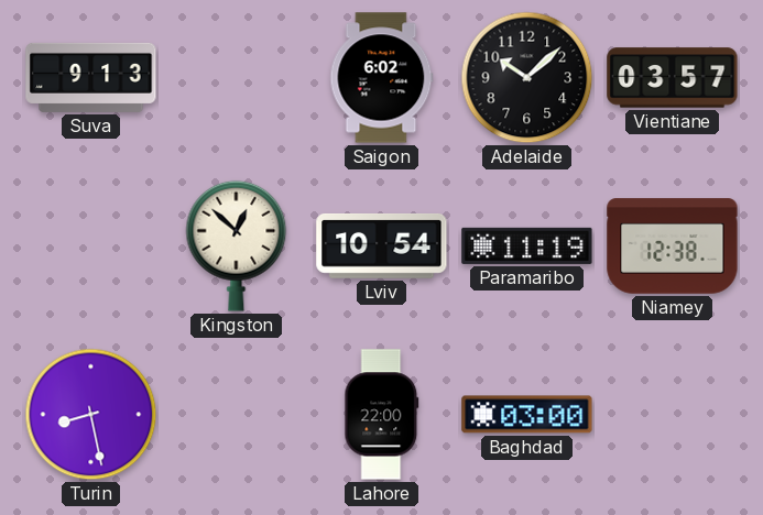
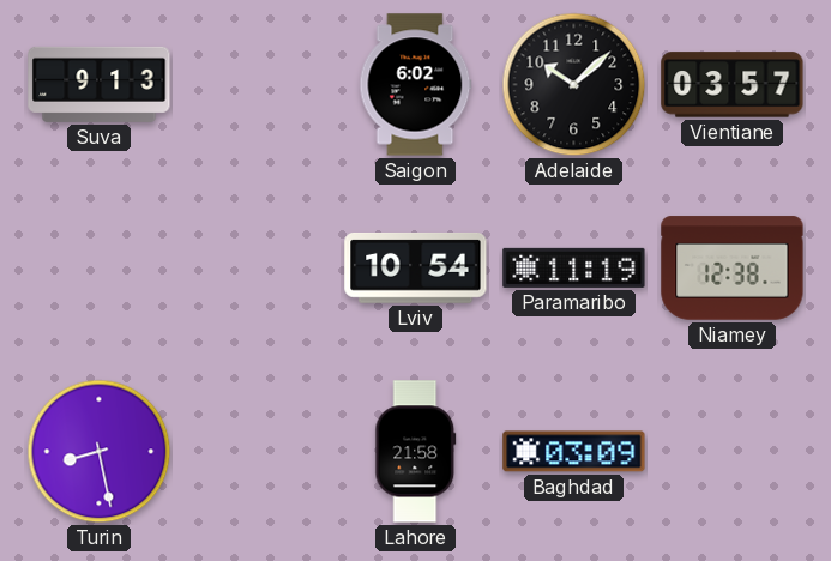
Kingston: 12:52 -> none
Lahore: 22:00 -> 21:58
Baghdad: 03:00 -> 03:09
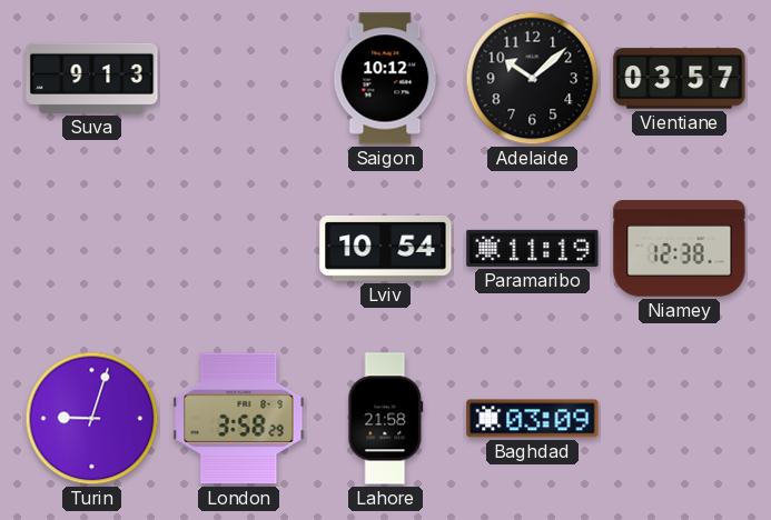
Saigon: 6:02 -> 10:12
Turin: 8:28 -> 9:03
London: none -> 3:58
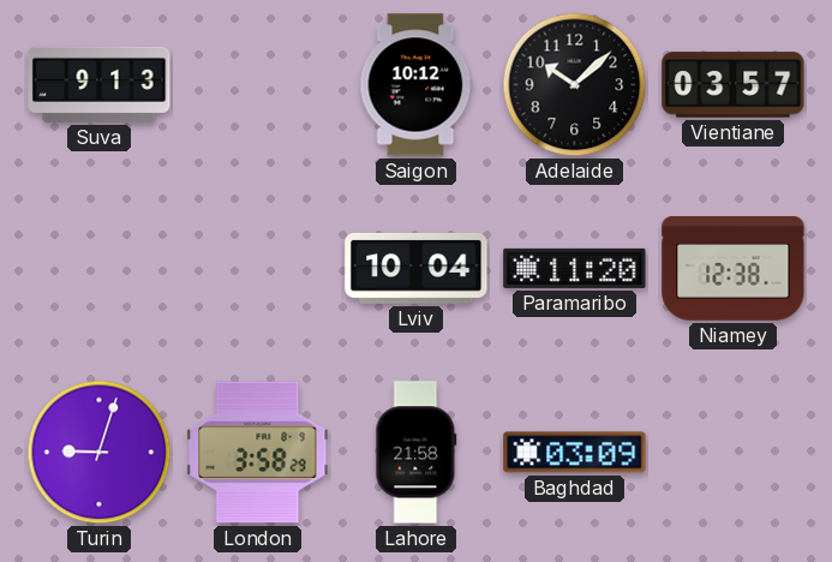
Lviv: 10:54 -> 10:04
Paramaribo: 11:19 -> 11:20
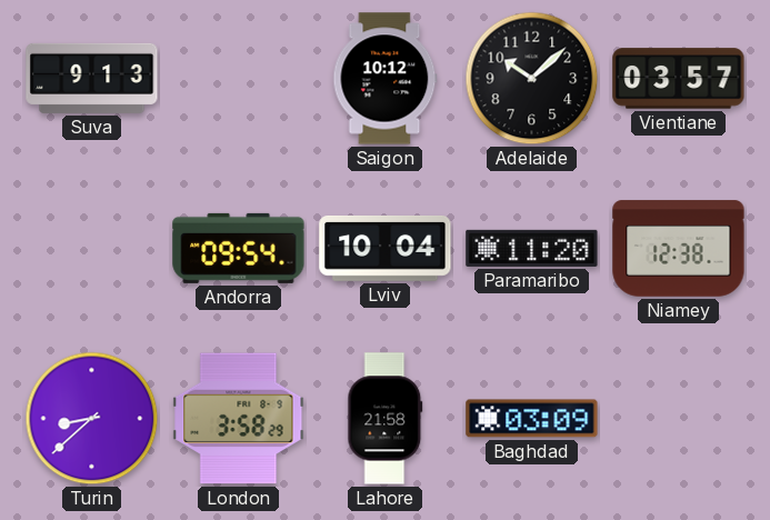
Andorra: none -> 09:54
Turin: 9:03 -> 8:38
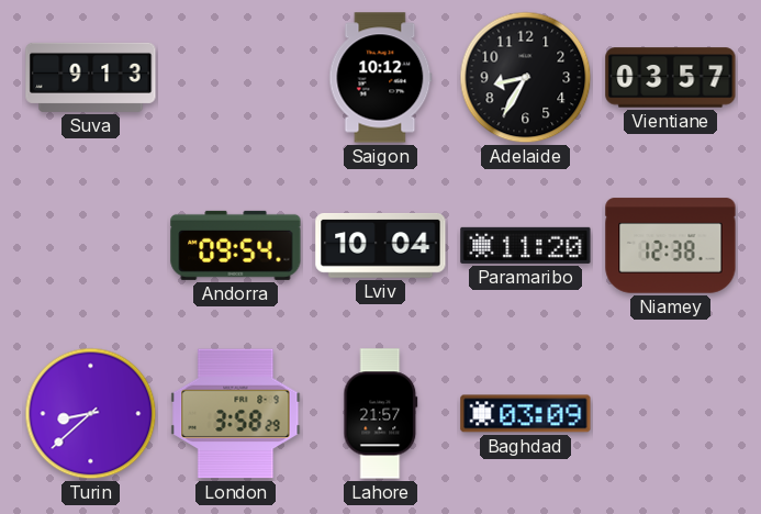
Adelaide: 10:08 -> 8:35
Lahore: 21:58 -> 21:57
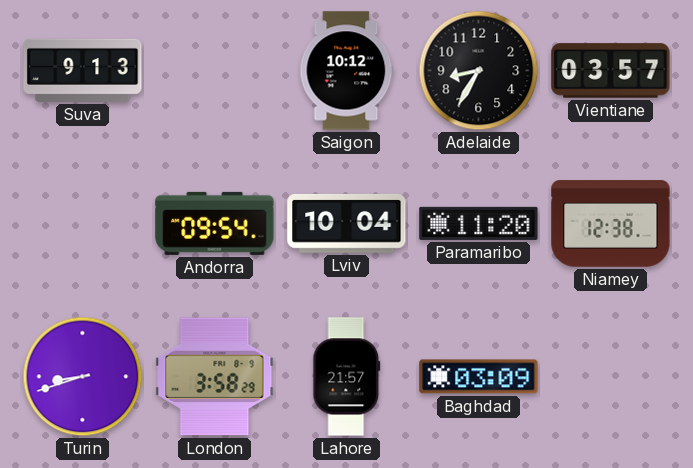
Turin: 8:38 -> 8:42
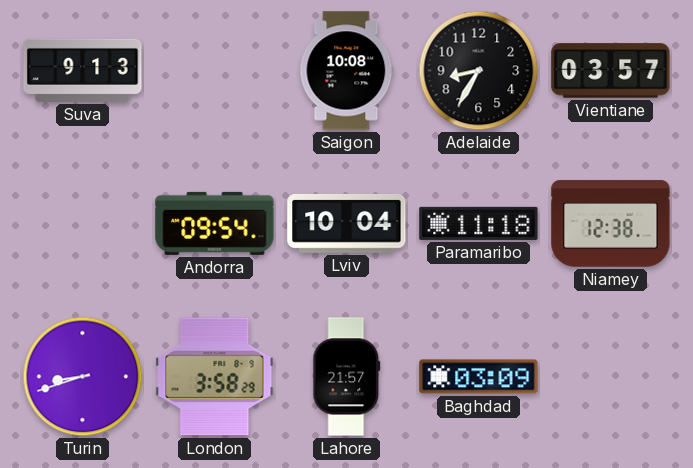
Saigon: 10:12 -> 10:08
Paramaribo: 11:20 -> 11:18
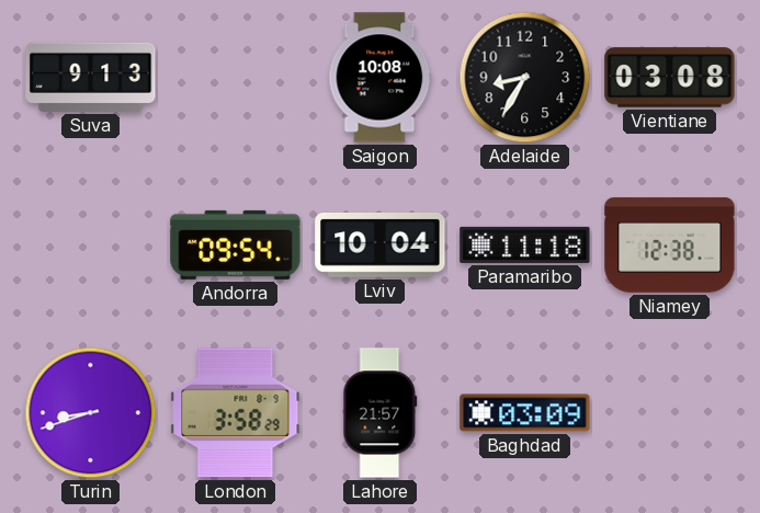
Vientiane: 03:57 -> 03:08
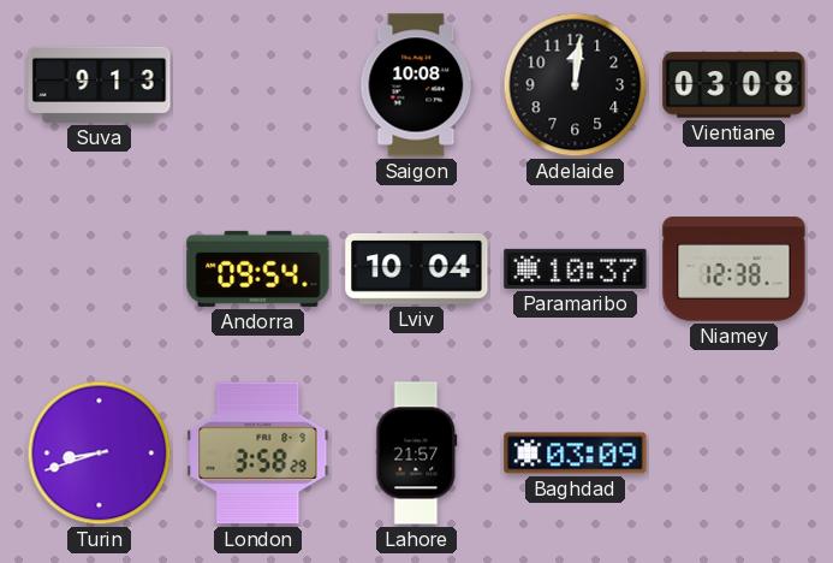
Adelaide: 8:35 -> 12:01
Paramaribo: 11:18 -> 10:37
